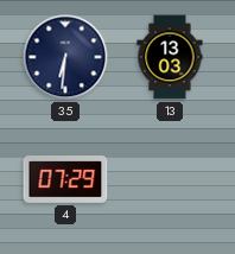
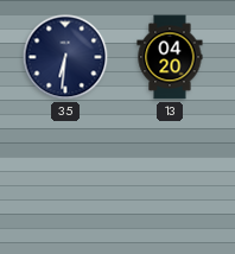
13: 13:03 -> 04:20
4: 07:29 -> none
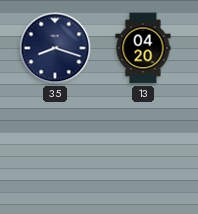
35: 6:31 -> 8:18
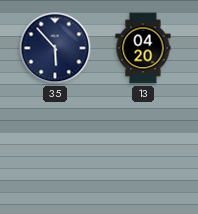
35: 8:18 -> 5:53
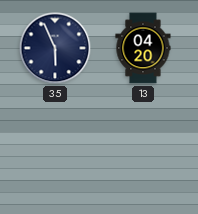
35: 5:53 -> 5:56
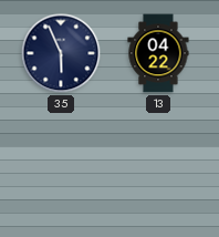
13: 04:20 -> 04:22
